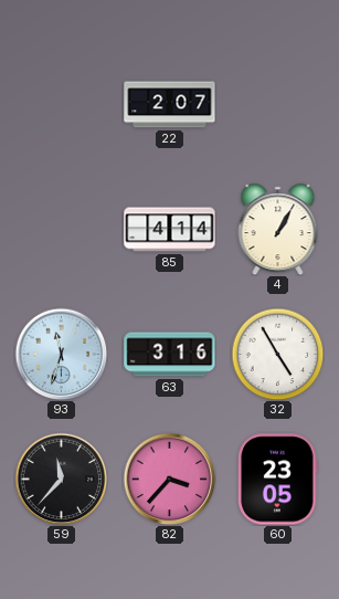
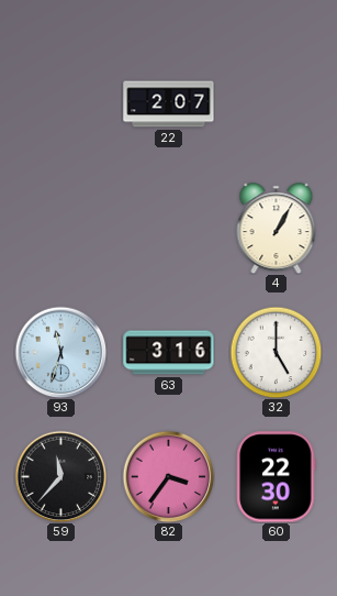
85: 4:14 -> none
32: 4:55 -> 5:00
82: 3:37 -> 3:36
60: 23:05 -> 22:30
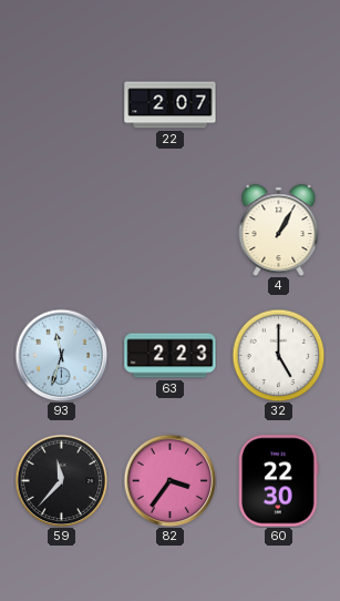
63: 3:16 -> 2:23
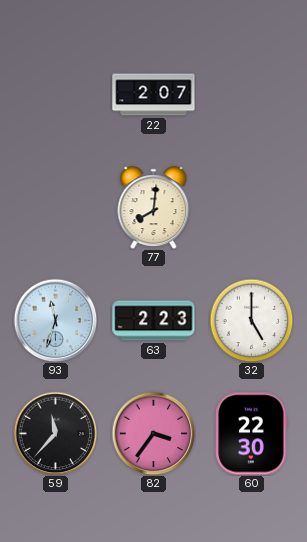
77: none -> 8:01
4: 1:05 -> none
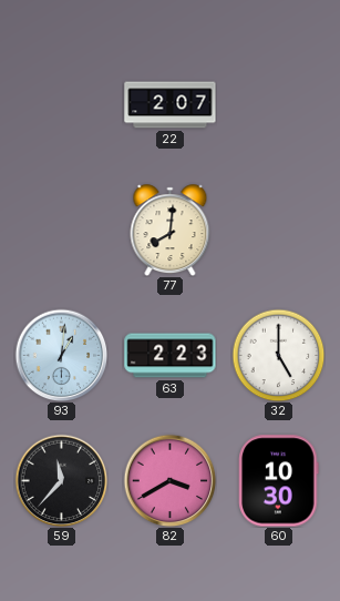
93: 11:33 -> 1:01
82: 3:36 -> 3:40
60: 22:30 -> 10:30
